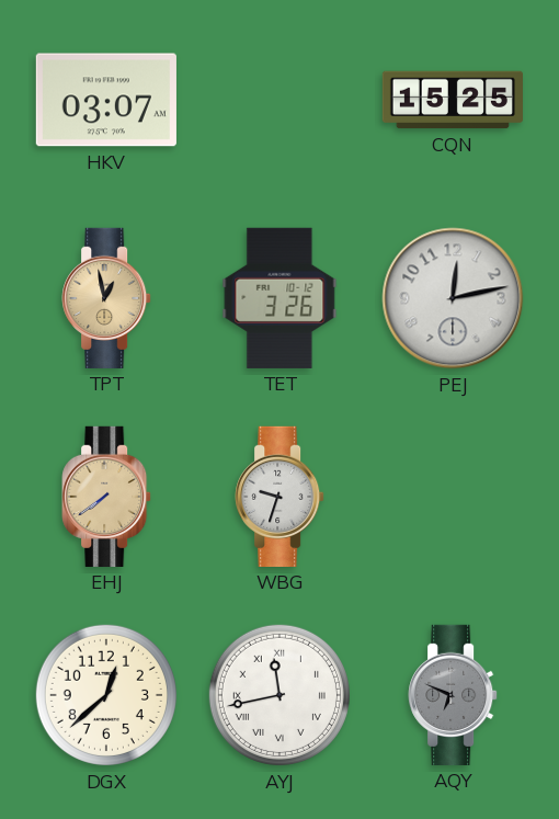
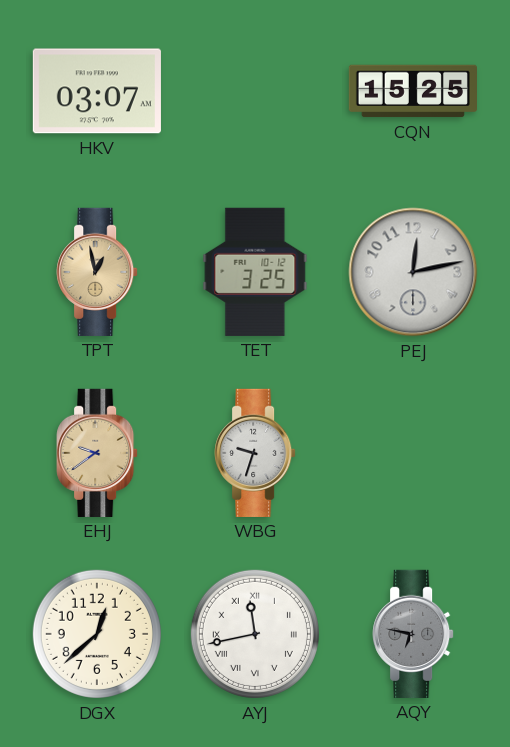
TET: 3:26 -> 3:25
EHJ: 7:39 -> 9:39
AQY: 6:49 -> 6:47
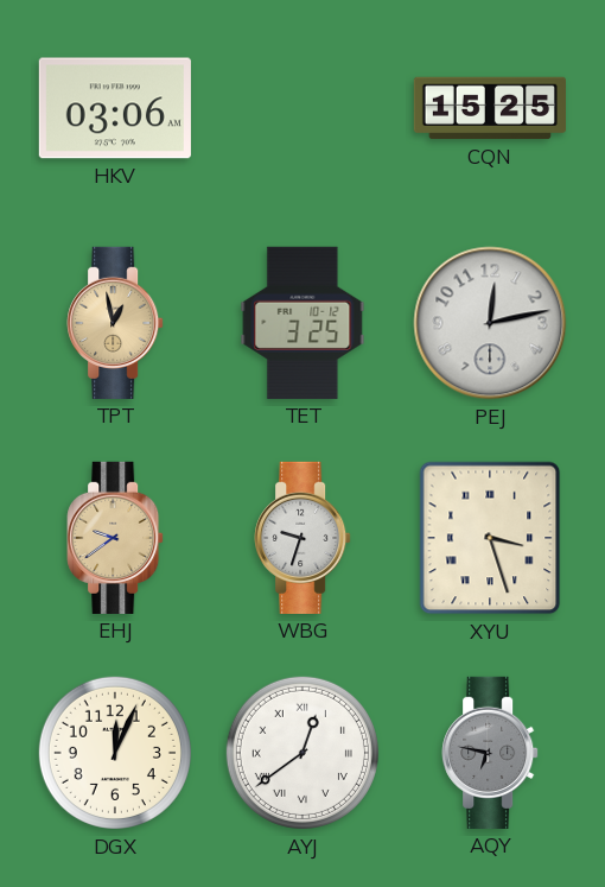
HKV: 03:07 -> 03:06
XYU: none -> 3:27
DGX: 12:38 -> 12:04
AYJ: 11:43 -> 12:39
